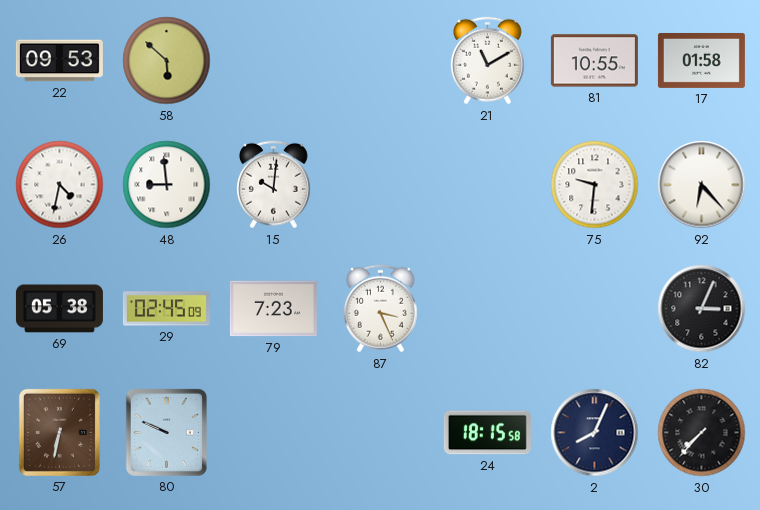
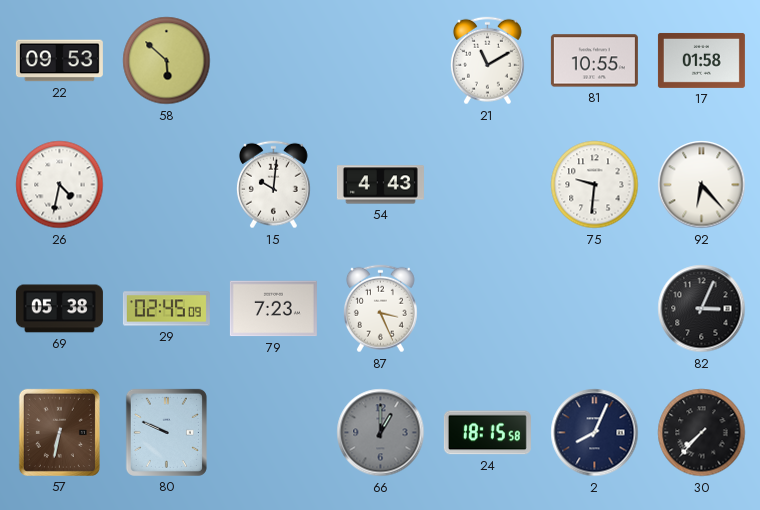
48: 8:59 -> none
54: none -> 4:43
66: none -> 1:00
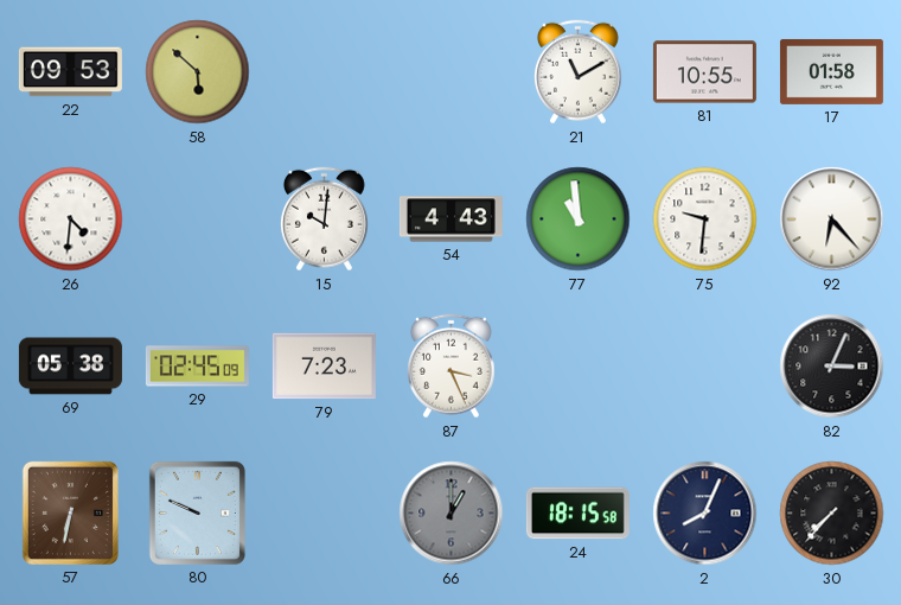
26: 4:32 -> 4:31
77: none -> 10:59
